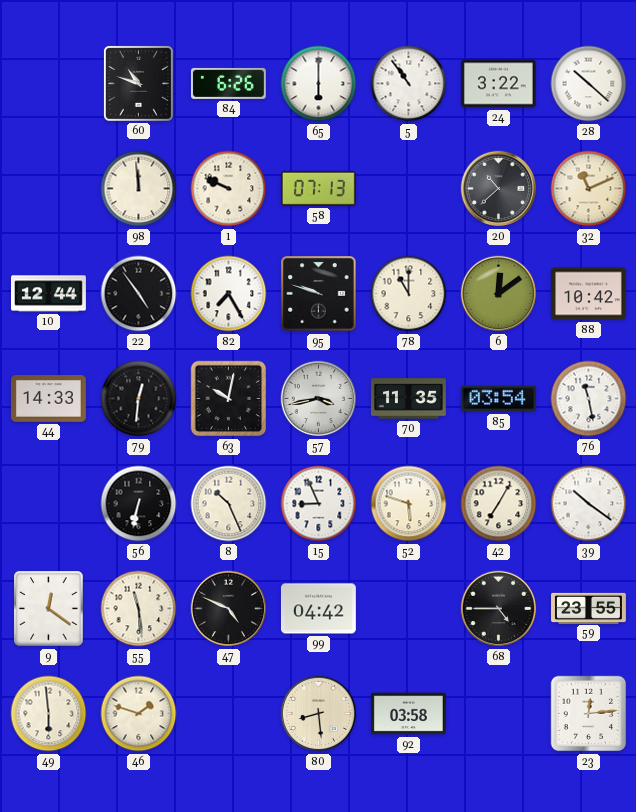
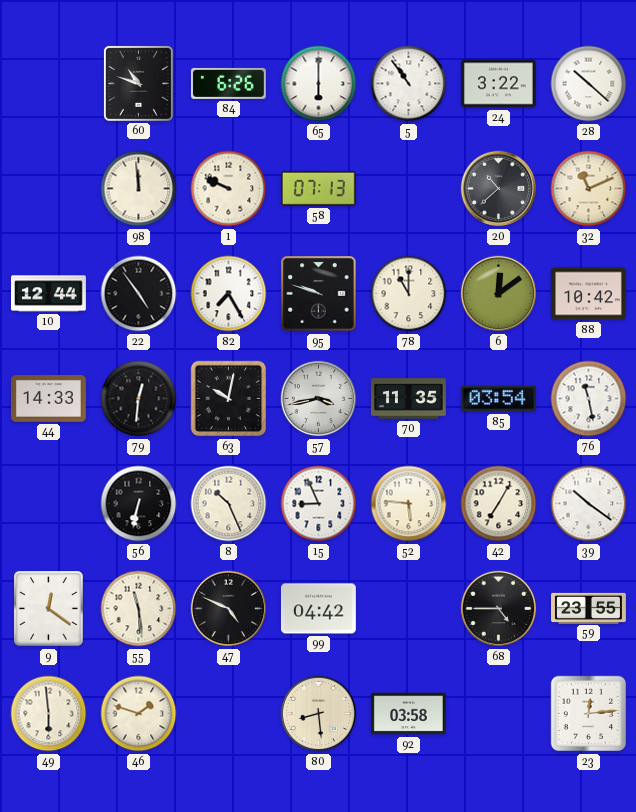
52: 5:48 -> 5:46
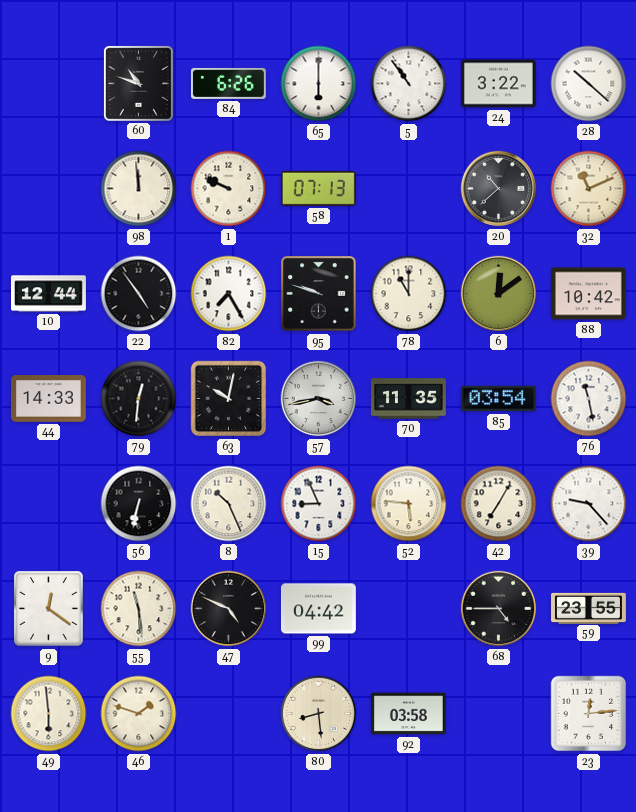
39: 10:21 -> 9:23
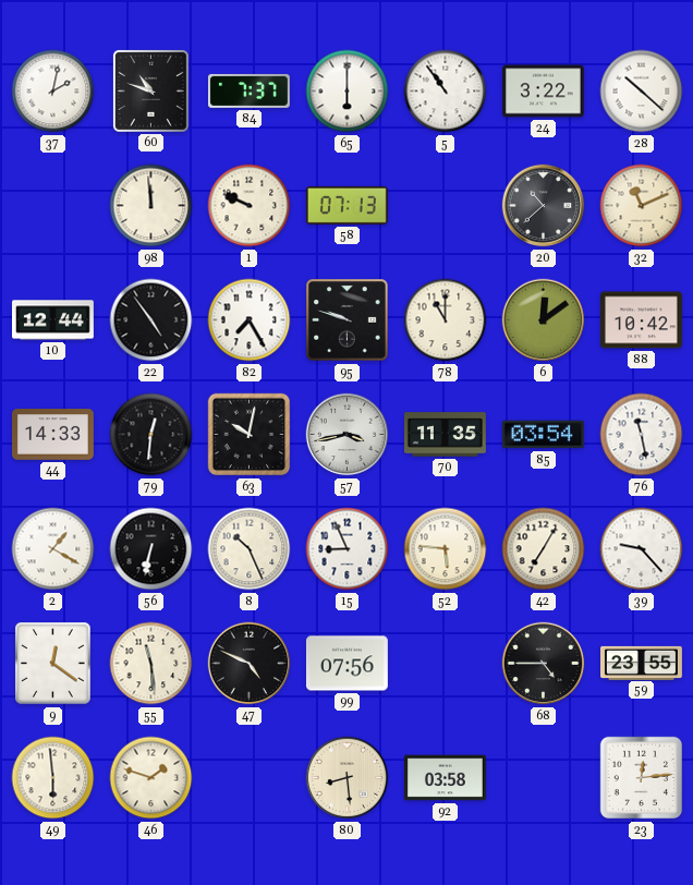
37: none -> 2:02
84: 6:26 -> 7:37
2: none -> 1:20
99: 04:42 -> 07:56
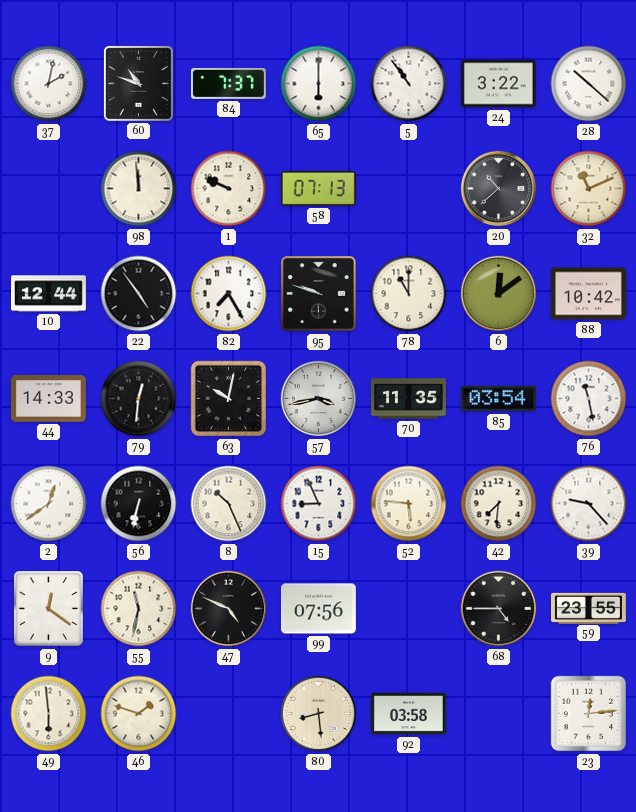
2: 1:20 -> 12:39
42: 7:05 -> 7:31
55: 11:29 -> 11:32
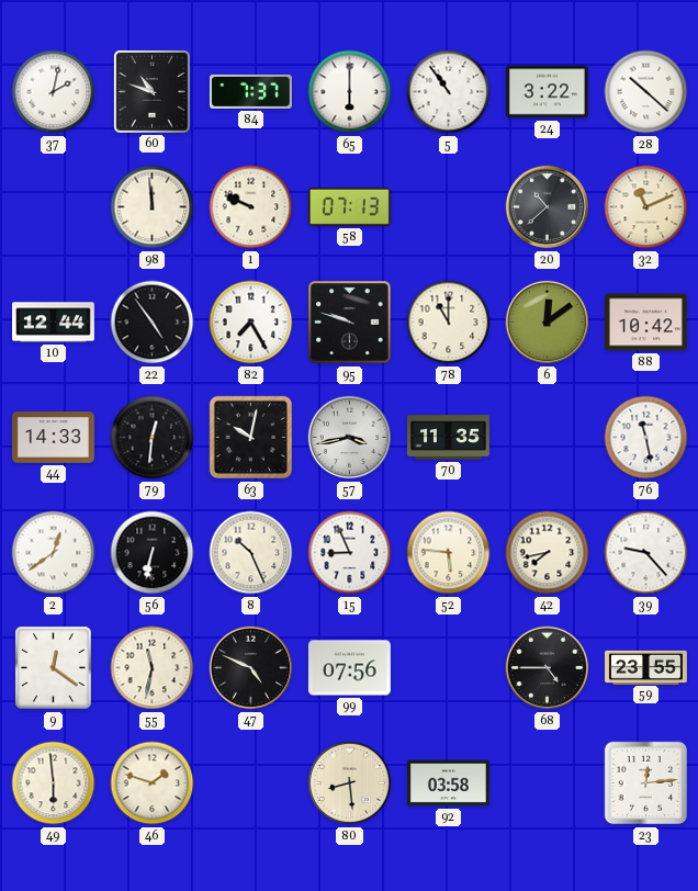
85: 03:54 -> none
42: 7:31 -> 7:43
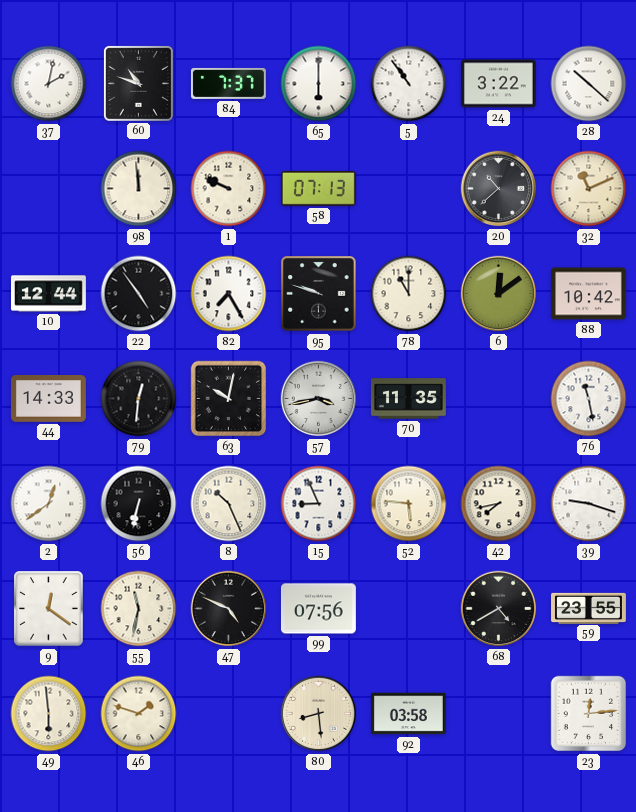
39: 9:23 -> 9:18
68: 4:45 -> 4:40
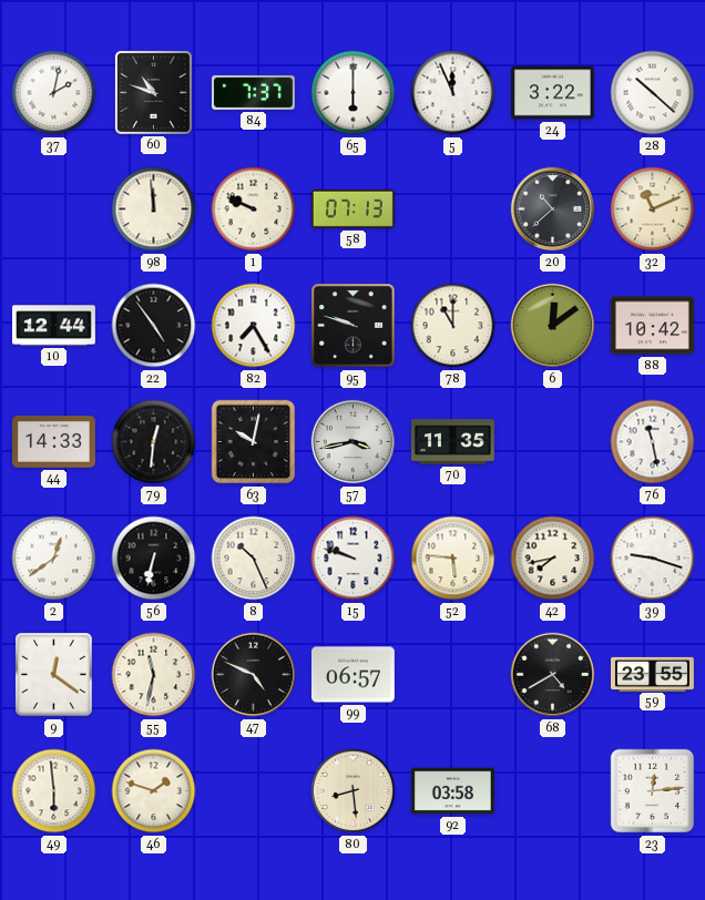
5: 10:54 -> 11:56
15: 8:56 -> 9:48
99: 07:56 -> 06:57
